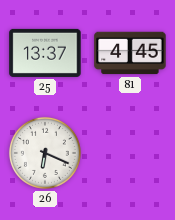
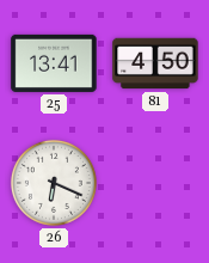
25: 13:37 -> 13:41
81: 4:45 -> 4:50
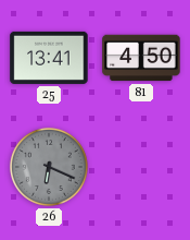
26 dial: white -> grey
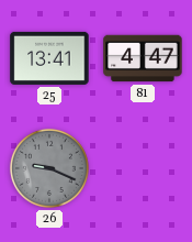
81: 4:50 -> 4:47
26: 6:19 -> 9:19
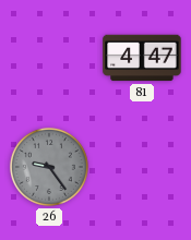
25: 13:41 -> none
26: 9:19 -> 9:24
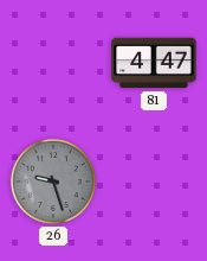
26: 9:24 -> 9:27
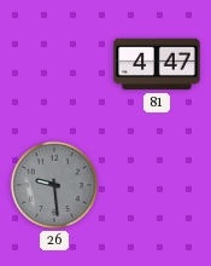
26: 9:27 -> 9:29
